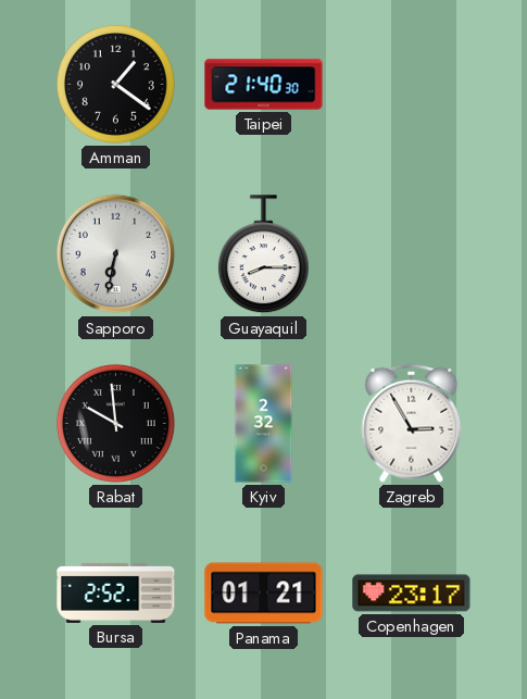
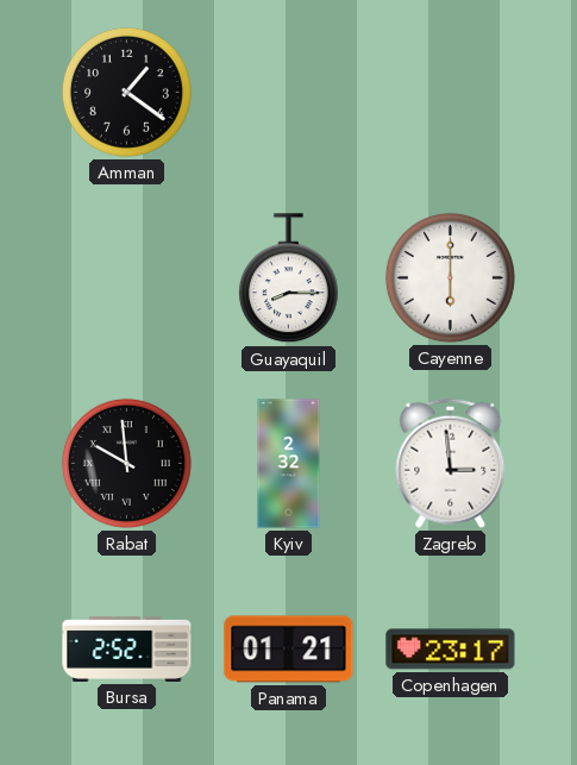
Taipei: 21:40 -> none
Sapporo: 6:32 -> none
Cayenne: none -> 6:00
Zagreb: 2:55 -> 2:59
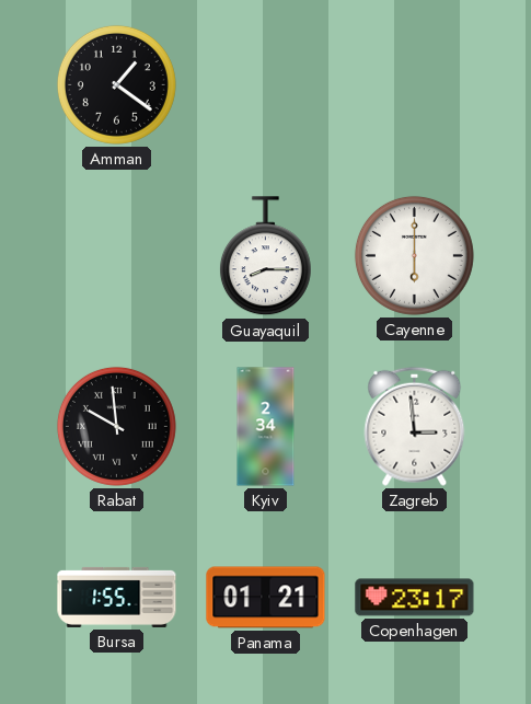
Kyiv: 2:32 -> 2:34
Bursa: 2:52 -> 1:55
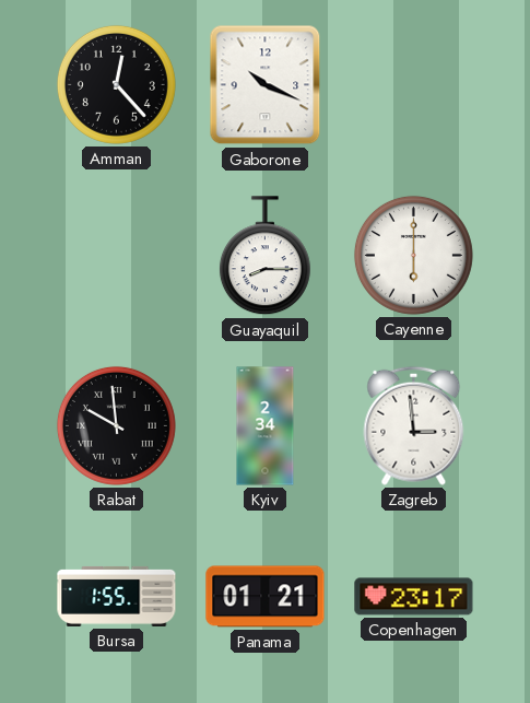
Amman: 1:21 -> 12:23
Gaborone: none -> 10:19
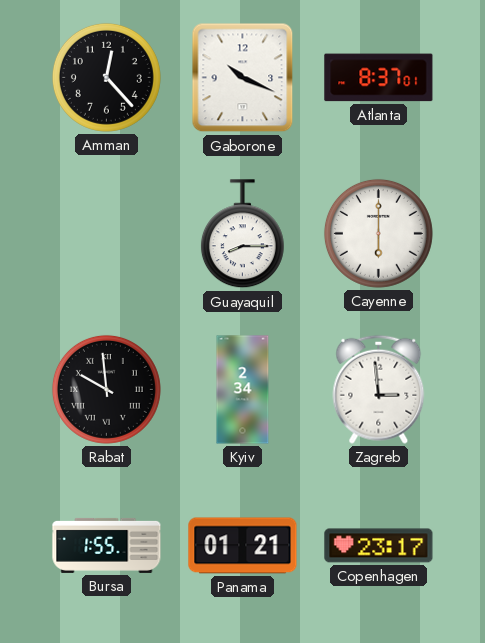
Atlanta: none -> 8:37
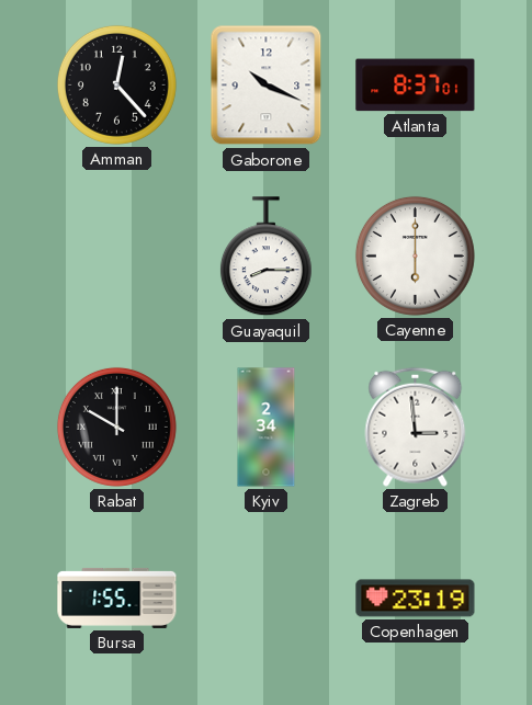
Rabat: 9:59 -> 10:00
Panama: 01:21 -> none
Copenhagen: 23:17 -> 23:19
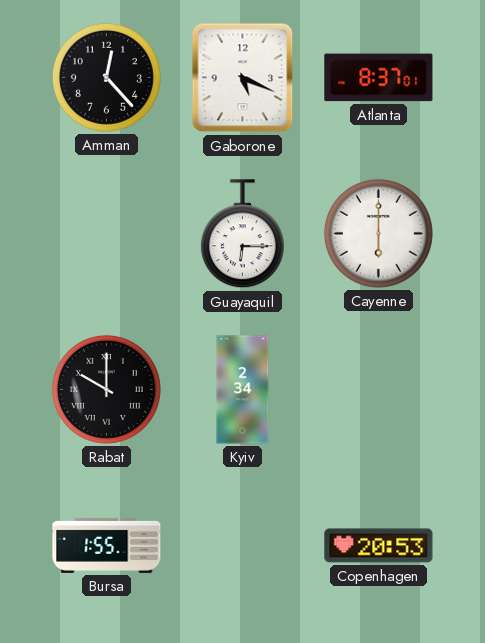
Gaborone: 10:19 -> 5:19
Guayaquil: 8:15 -> 6:15
Zagreb: 2:59 -> none
Copenhagen: 23:19 -> 20:53
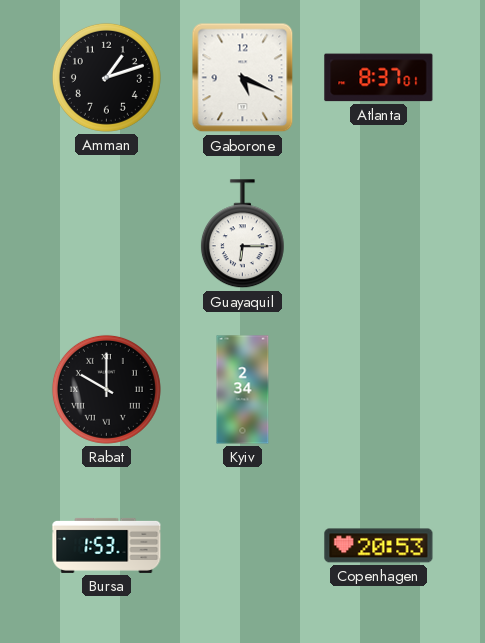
Amman: 12:23 -> 1:12
Cayenne: 6:00 -> none
Bursa: 1:55 -> 1:53
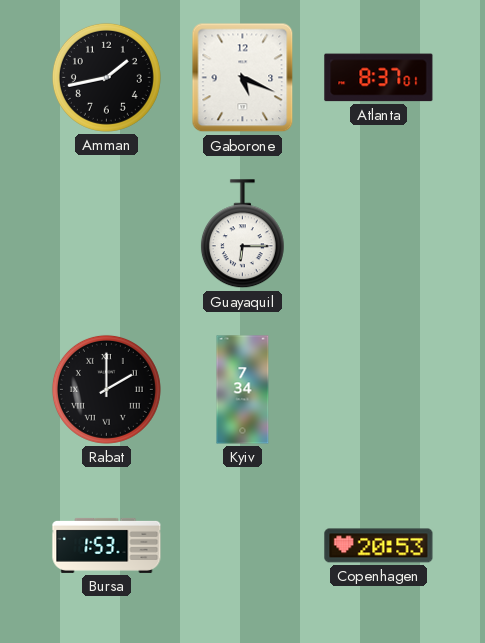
Amman: 1:12 -> 1:43
Rabat: 10:00 -> 2:00
Kyiv: 2:34 -> 7:34
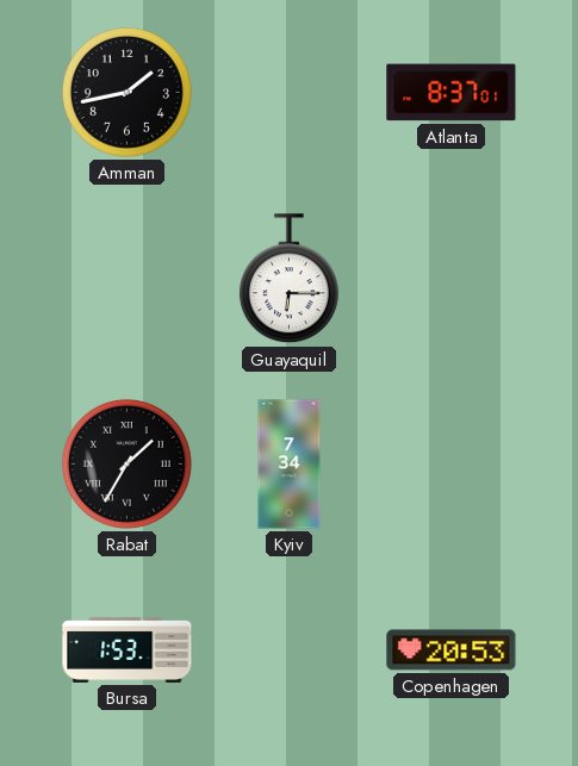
Gaborone: 5:19 -> none
Rabat: 2:00 -> 1:35
